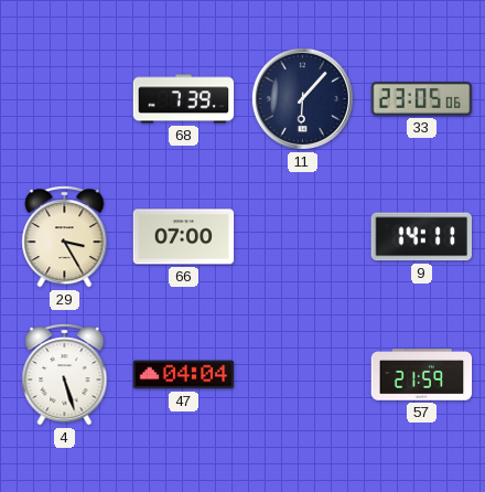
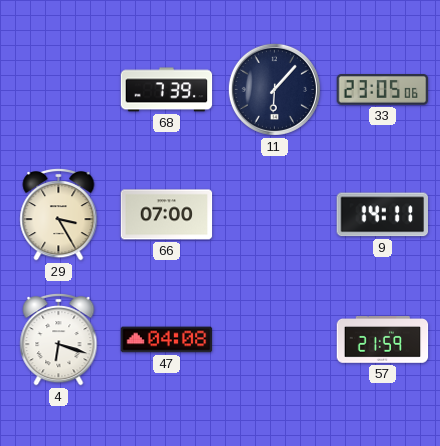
4: 5:27 -> 6:18
47: 04:04 -> 04:08
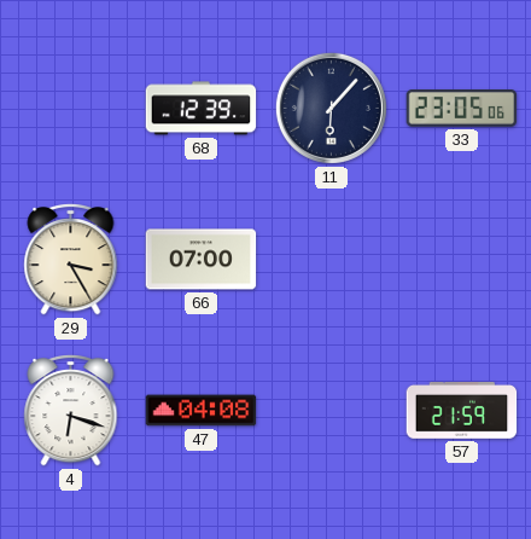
68: 7:39 -> 12:39
9: 14:11 -> none
